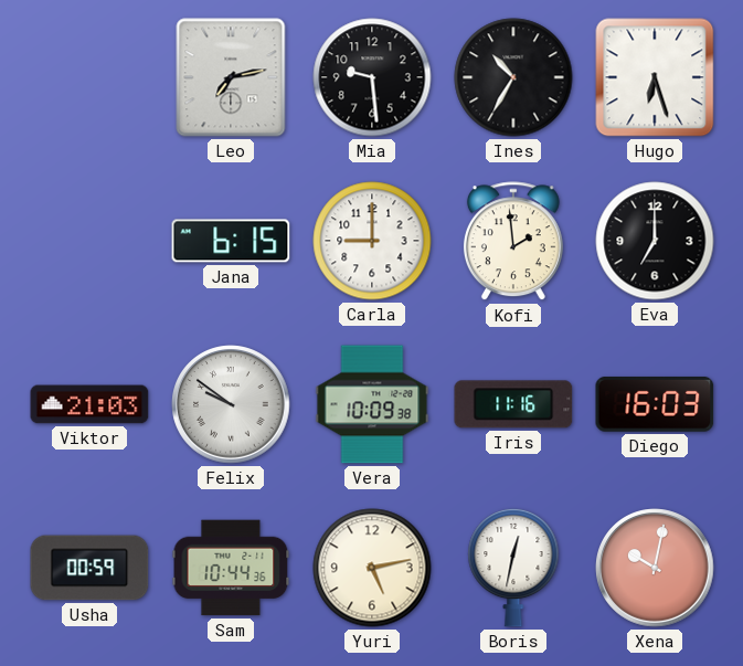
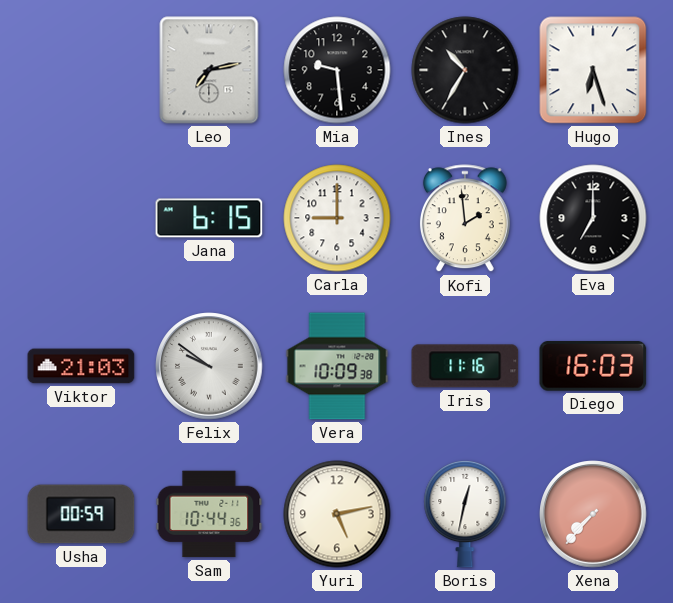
Xena: 10:02 -> 7:37
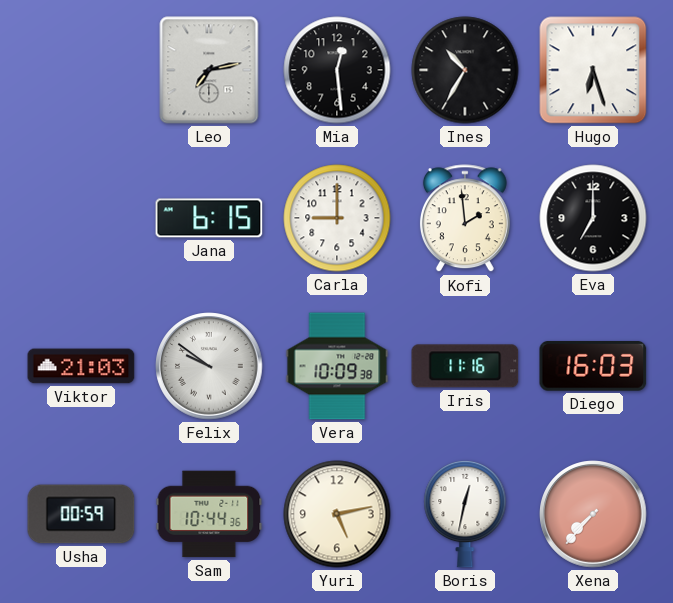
Mia: 9:29 -> 12:29
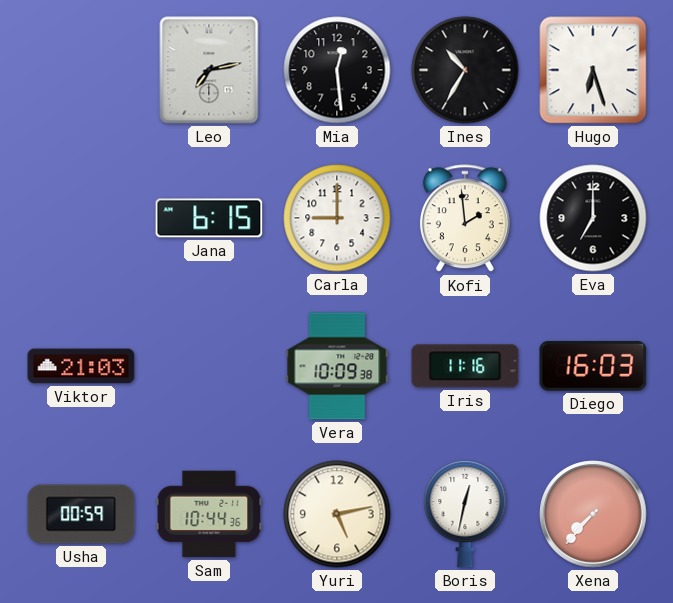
Felix: 9:51 -> none
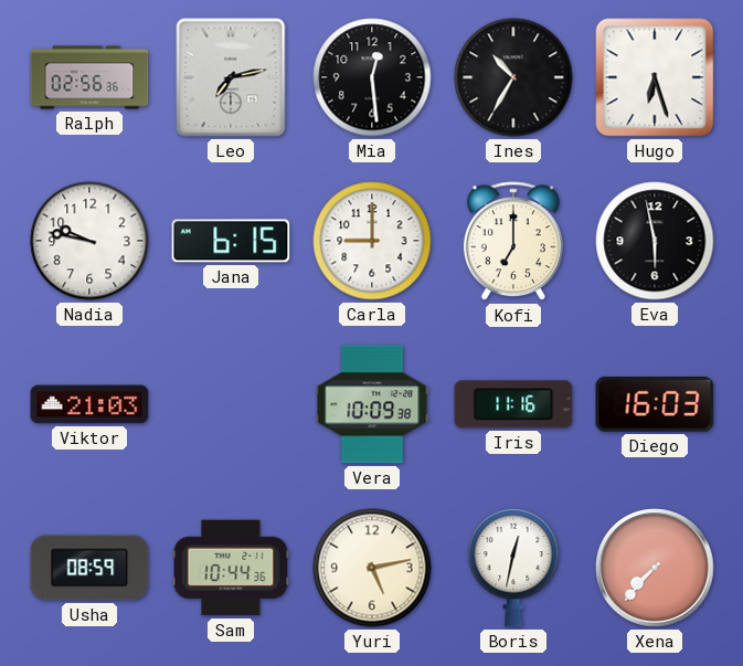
Ralph: none -> 02:56
Nadia: none -> 9:47
Kofi: 1:59 -> 7:00
Eva: 7:00 -> 5:58
Usha: 00:59 -> 08:59
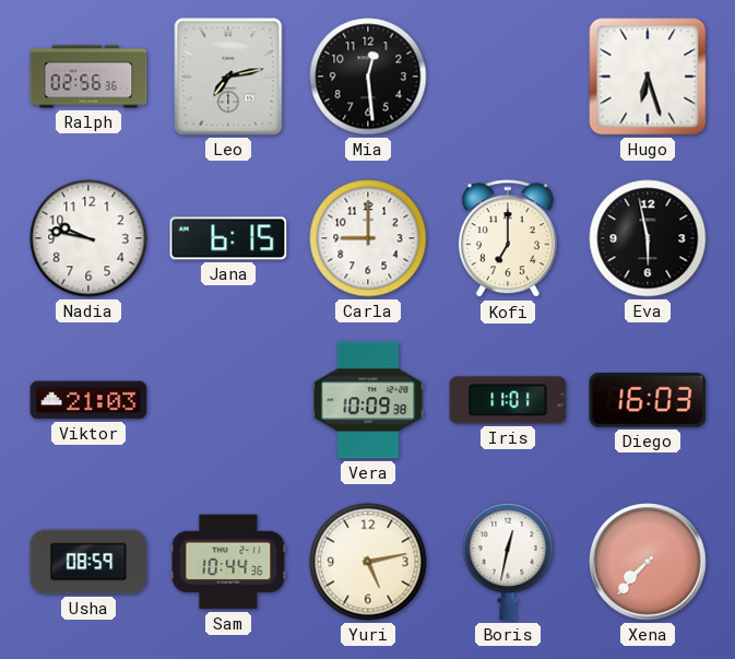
Ines: 10:35 -> none
Iris: 11:16 -> 11:01
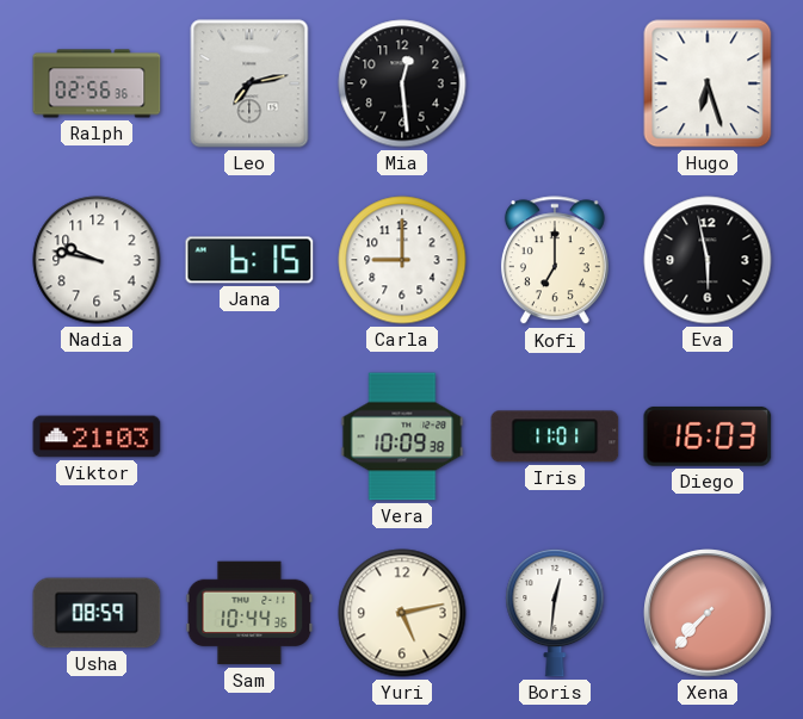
Boris: 12:32 -> 12:31
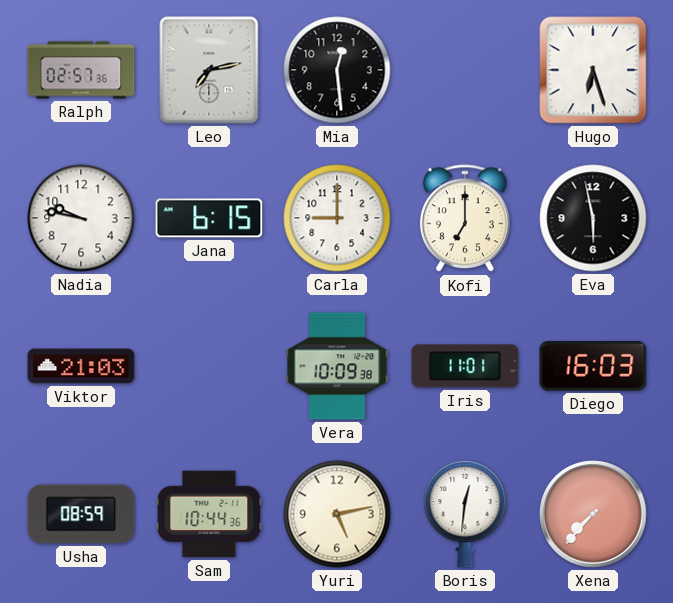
Ralph: 02:56 -> 02:57
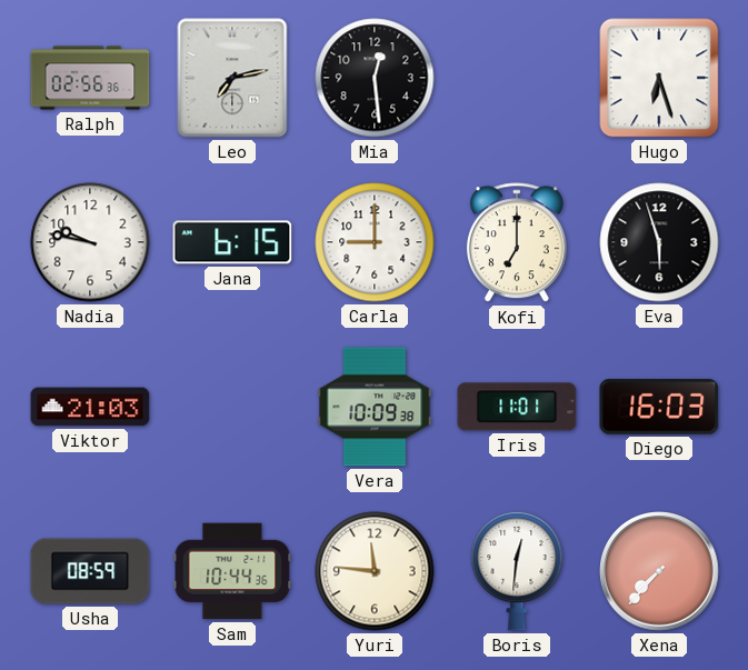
Ralph: 02:57 -> 02:56
Eva: 5:58 -> 5:57
Yuri: 5:13 -> 11:46
